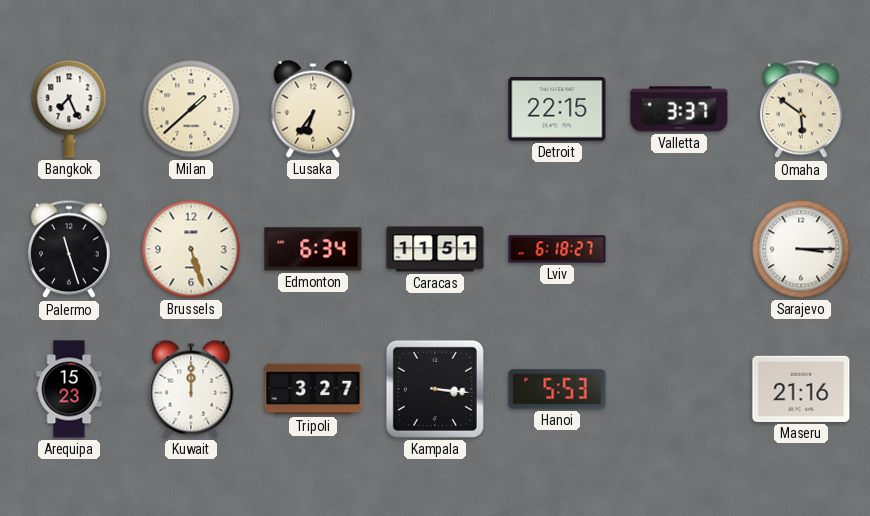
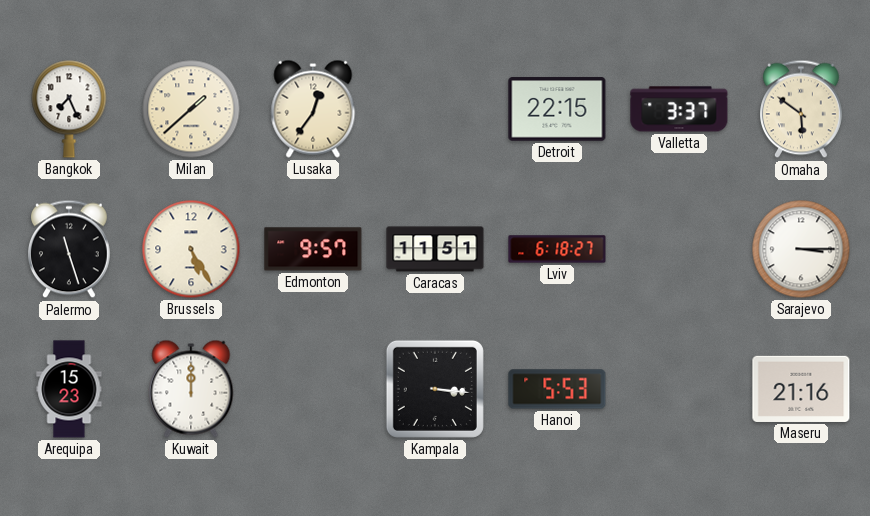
Lusaka: 6:36 -> 12:36
Brussels: 5:27 -> 5:25
Edmonton: 6:34 -> 9:57
Tripoli: 3:27 -> none
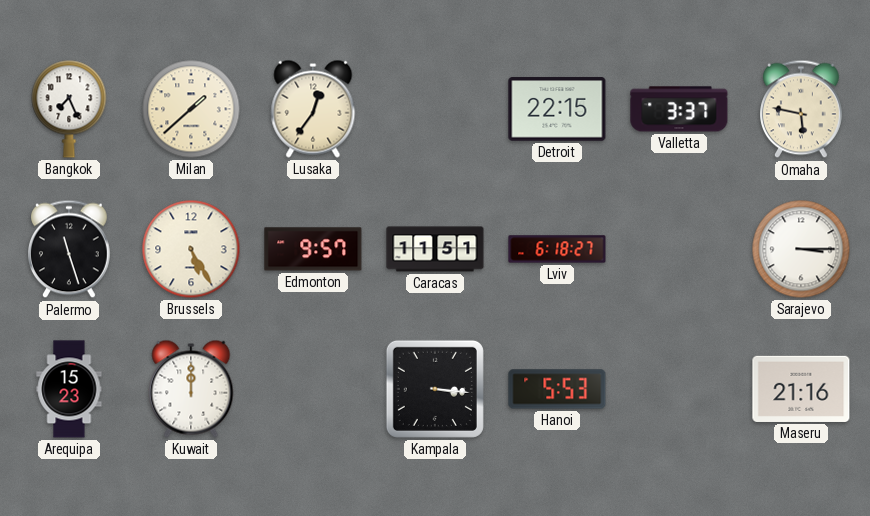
Omaha: 5:51 -> 5:47
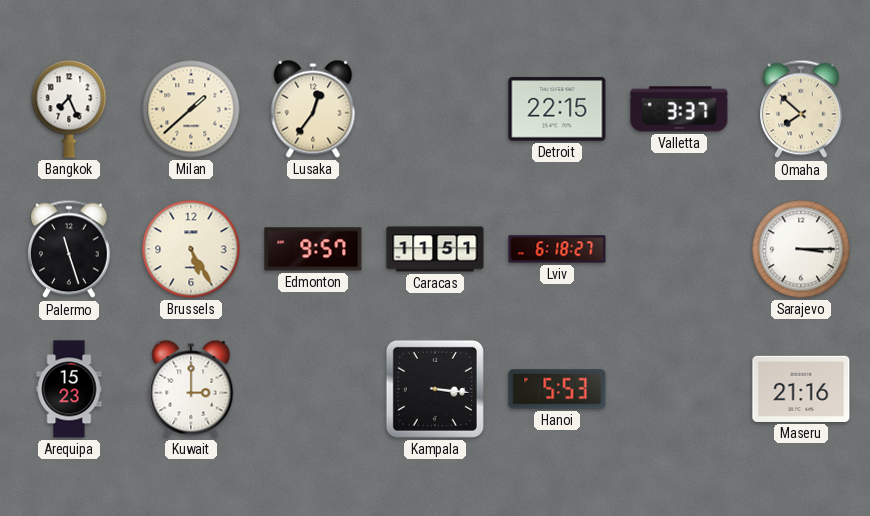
Omaha: 5:47 -> 7:52
Kuwait: 12:00 -> 3:00
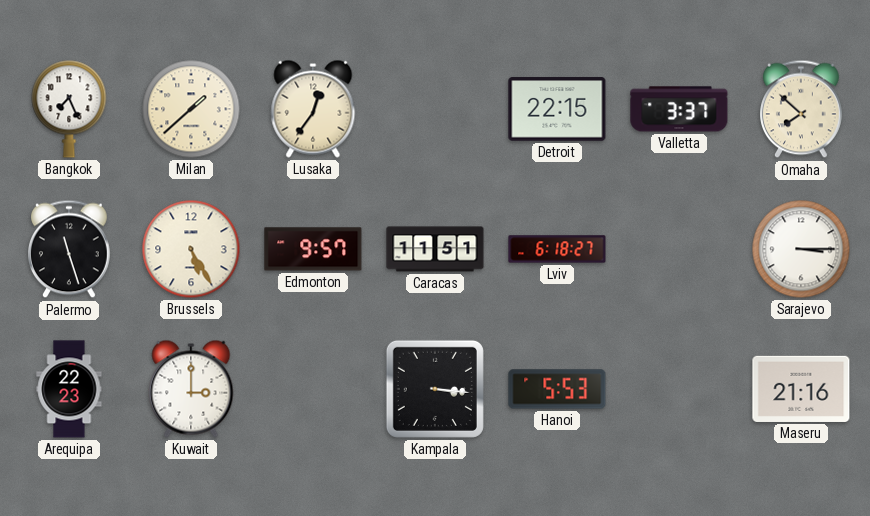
Arequipa: 15:23 -> 22:23
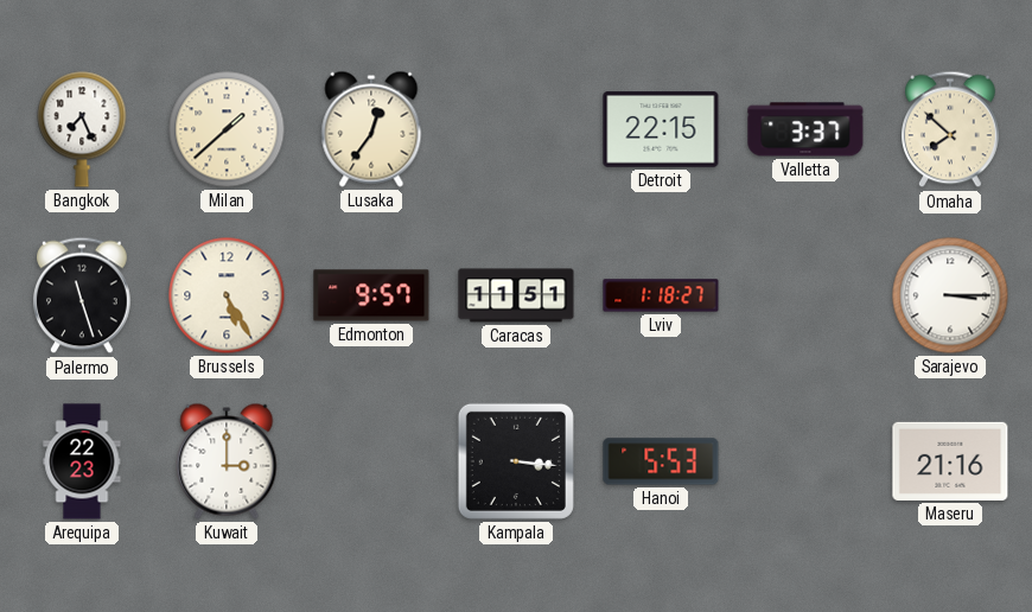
Lviv: 6:18 -> 1:18
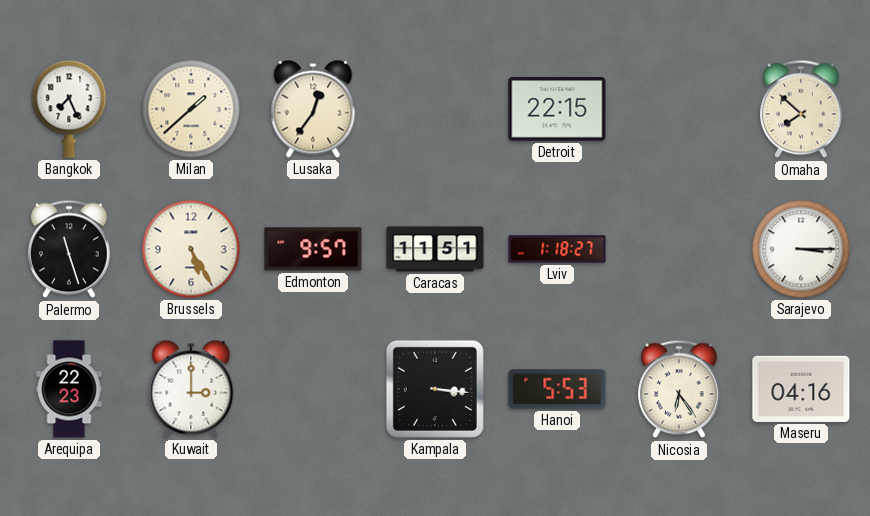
Valletta: 3:37 -> none
Nicosia: none -> 6:24
Maseru: 21:16 -> 04:16
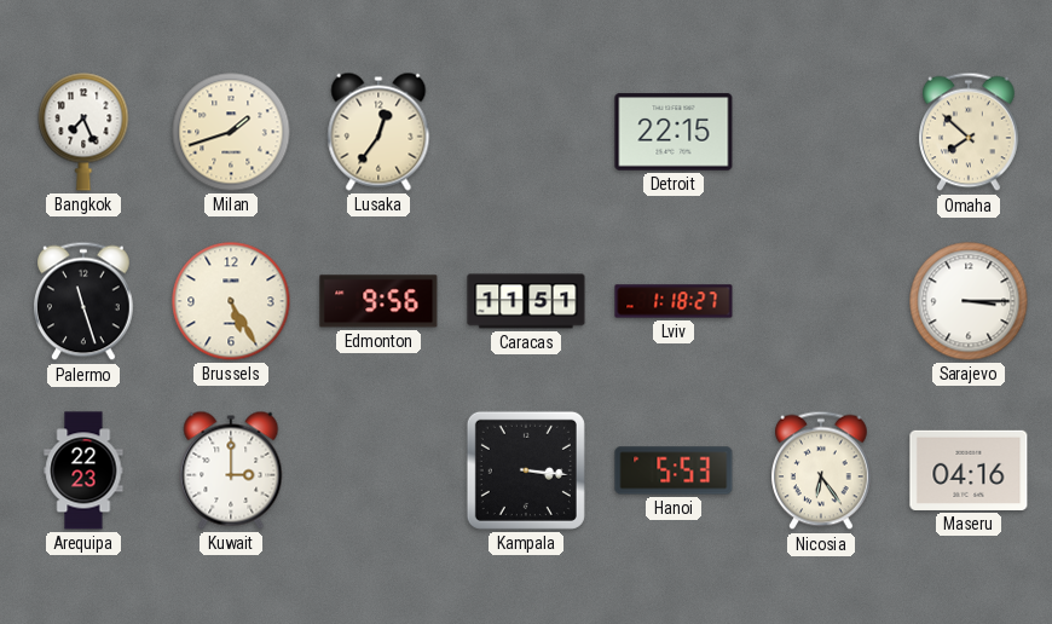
Milan: 1:38 -> 1:42
Edmonton: 9:57 -> 9:56
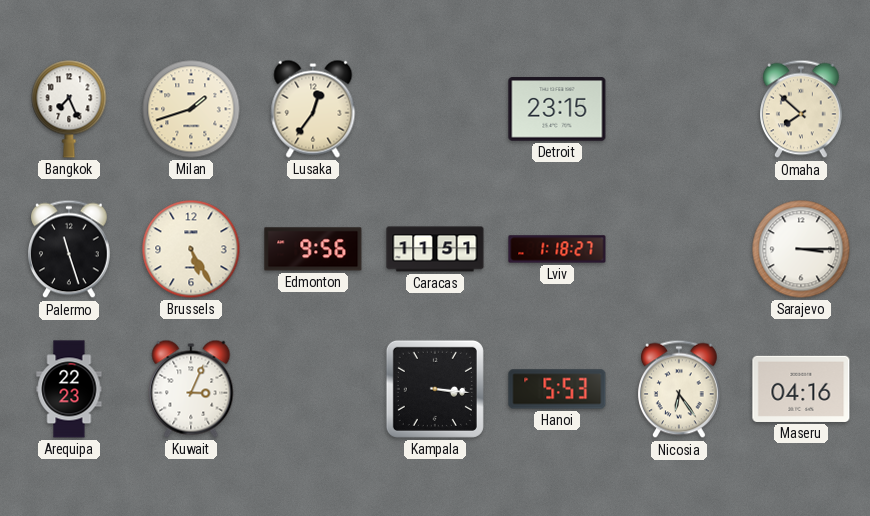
Detroit: 22:15 -> 23:15
Kuwait: 3:00 -> 3:04
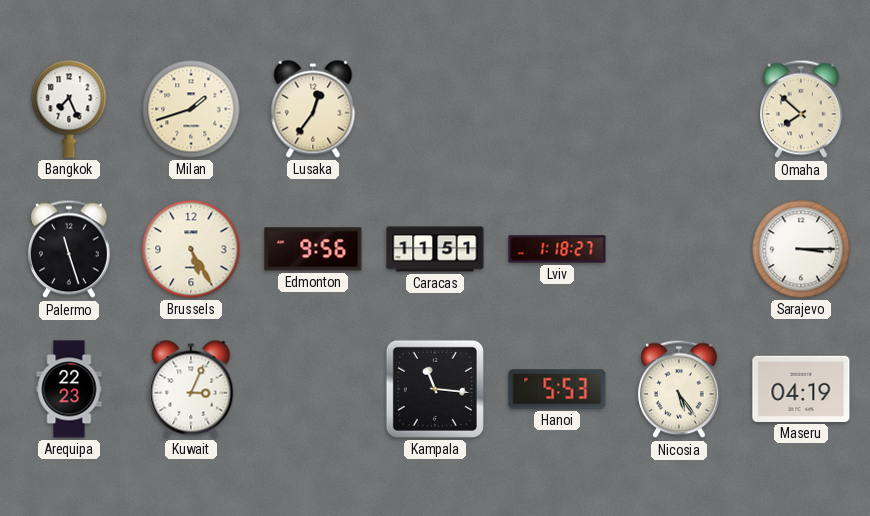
Detroit: 23:15 -> none
Kampala: 3:16 -> 11:16
Nicosia: 6:24 -> 5:24
Maseru: 04:16 -> 04:19
